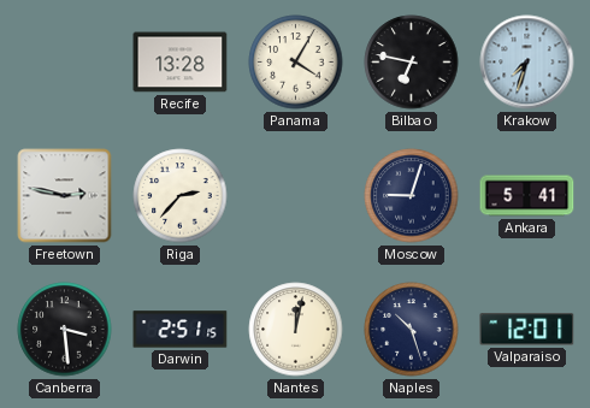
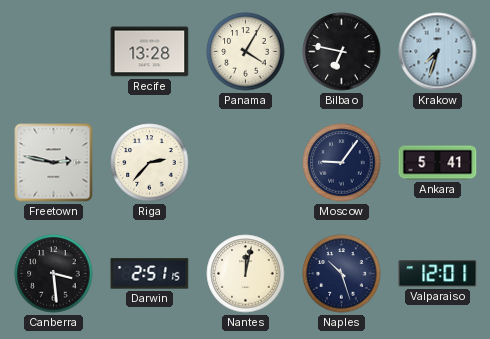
Moscow: 9:03 -> 9:06
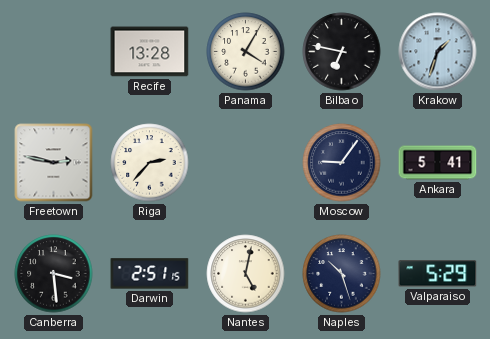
Krakow: 7:33 -> 1:33
Nantes: 12:02 -> 5:02
Valparaiso: 12:01 -> 5:29
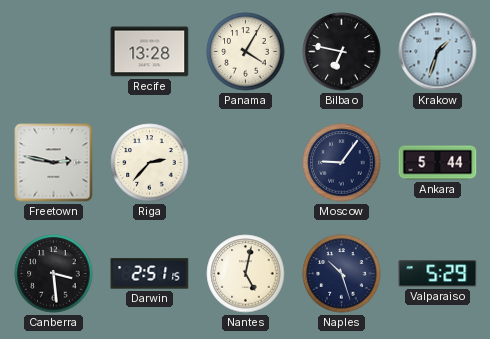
Ankara: 5:41 -> 5:44
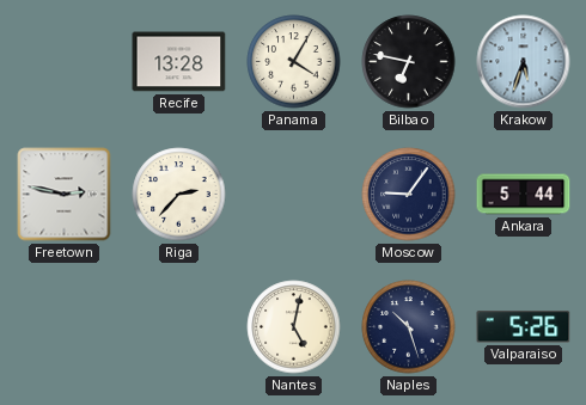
Krakow: 1:33 -> 5:33
Canberra: 3:29 -> none
Darwin: 2:51 -> none
Valparaiso: 5:29 -> 5:26
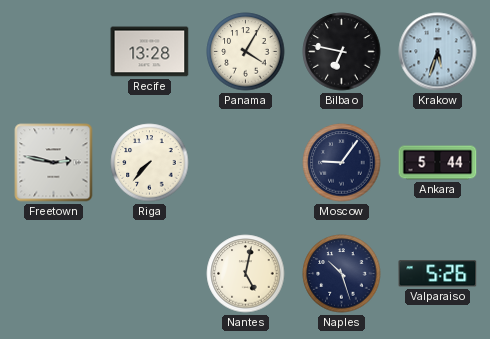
Riga: 2:37 -> 7:37
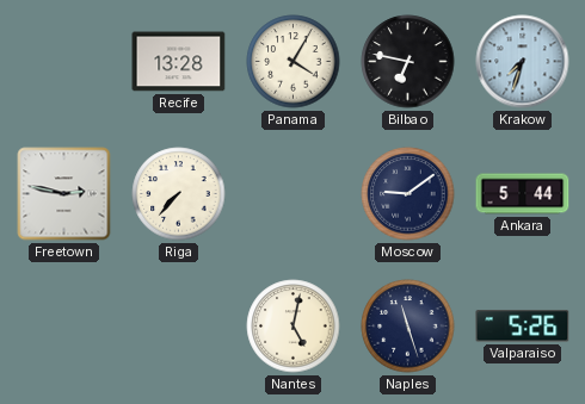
Krakow: 5:33 -> 7:33
Moscow: 9:06 -> 9:09
Naples: 10:27 -> 11:27
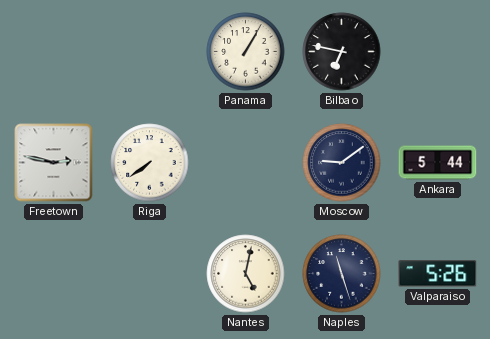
Recife: 13:28 -> none
Panama: 4:05 -> 1:05
Krakow: 7:33 -> none
Riga: 7:37 -> 7:39
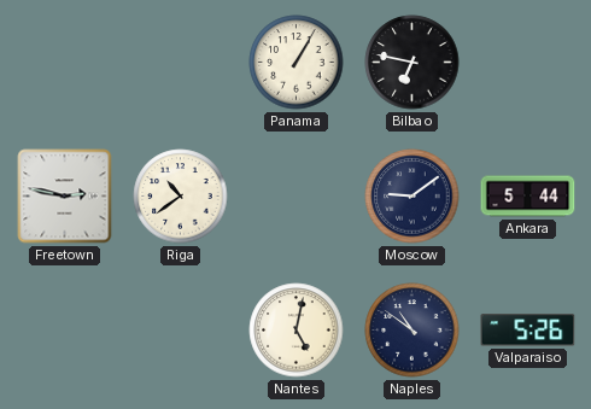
Riga: 7:39 -> 10:39
Naples: 11:27 -> 10:51
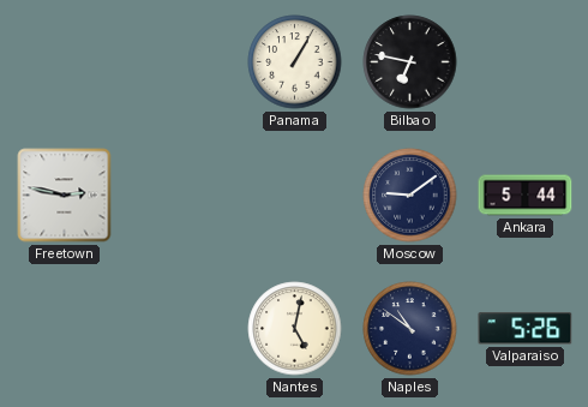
Riga: 10:39 -> none
